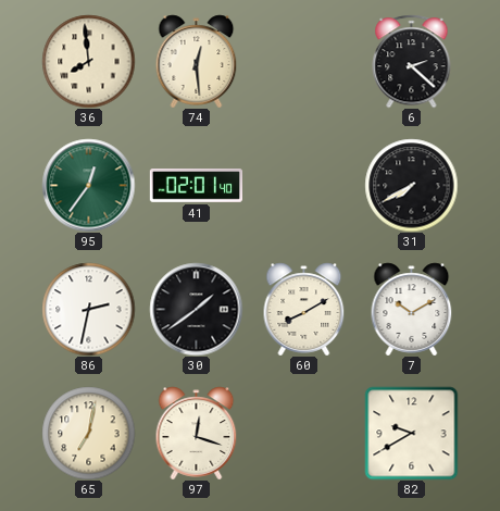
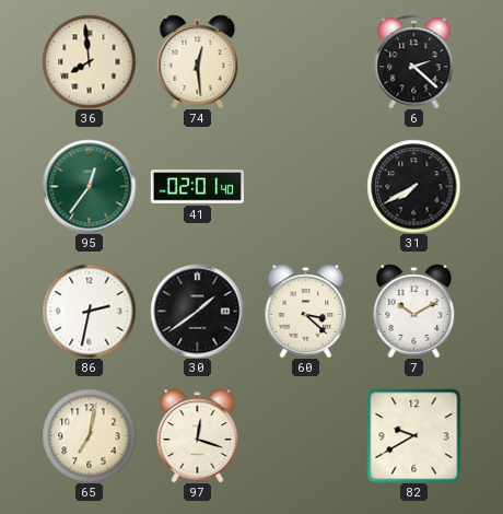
60: 8:10 -> 3:22
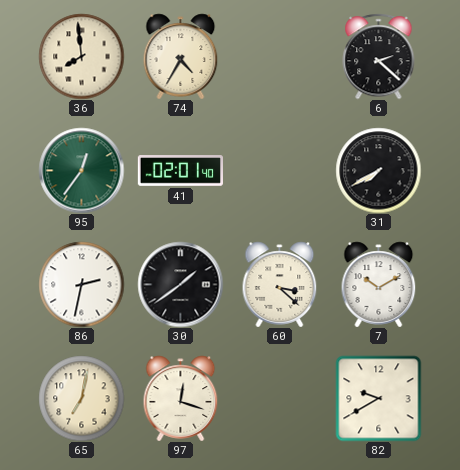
74: 12:29 -> 4:35
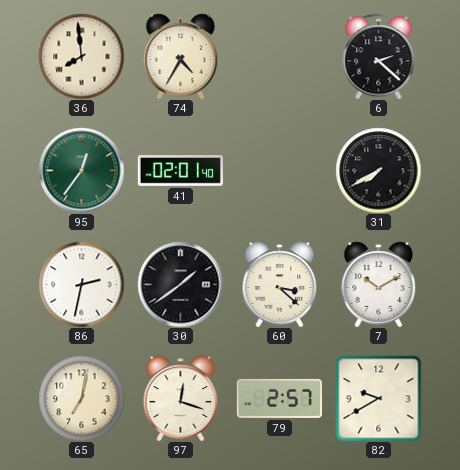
79: none -> 2:57
